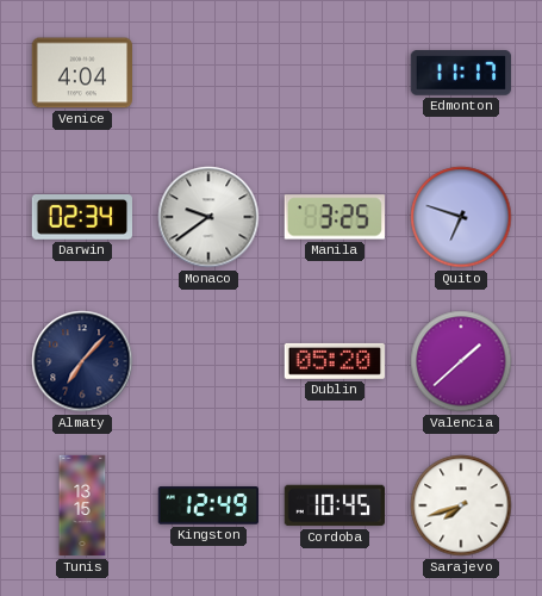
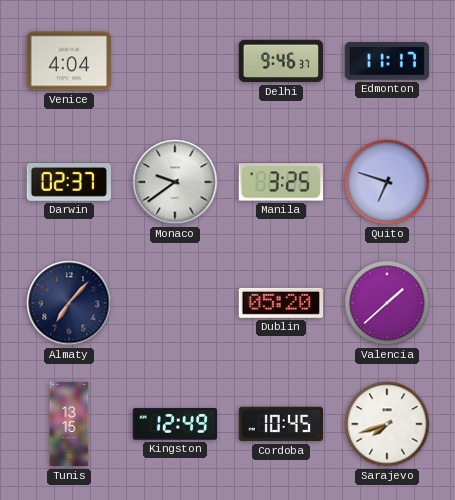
Delhi: none -> 9:46
Darwin: 02:34 -> 02:37
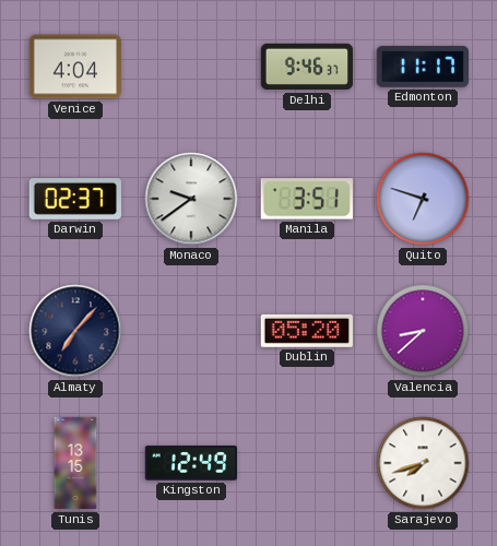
Manila: 3:25 -> 3:51
Valencia: 1:38 -> 8:38
Cordoba: 10:45 -> none
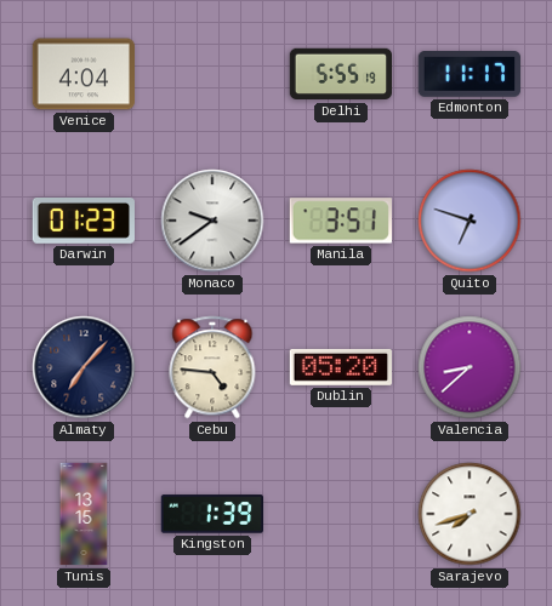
Delhi: 9:46 -> 5:55
Darwin: 02:37 -> 01:23
Cebu: none -> 4:46
Kingston: 12:49 -> 1:39
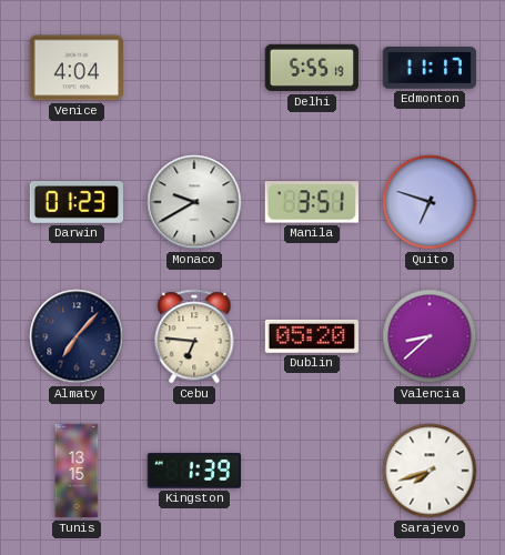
Monaco: 9:39 -> 9:40
Cebu: 4:46 -> 6:46
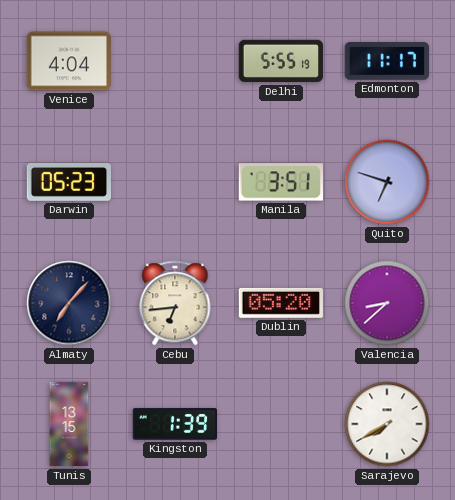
Darwin: 01:23 -> 05:23
Monaco: 9:40 -> none
Cebu: 6:46 -> 6:44
Sarajevo: 7:42 -> 7:40
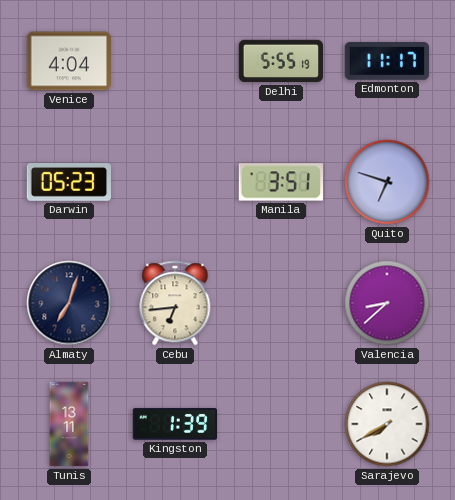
Almaty: 7:07 -> 7:03
Dublin: 05:20 -> none
Tunis: 13:15 -> 13:11
